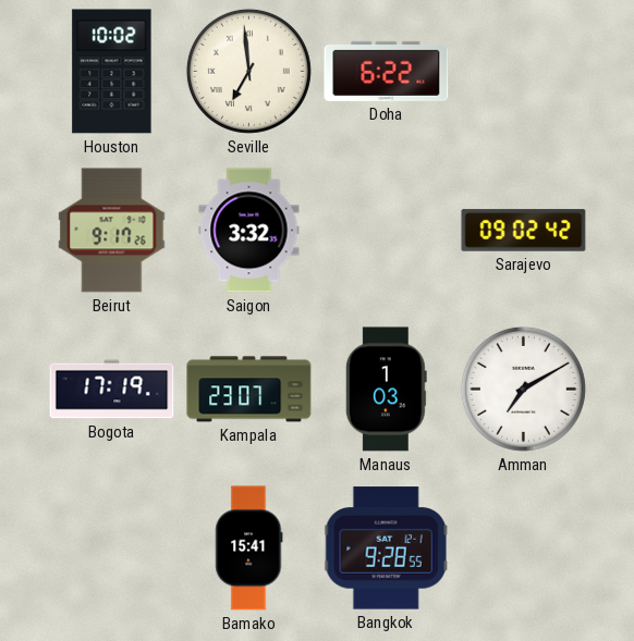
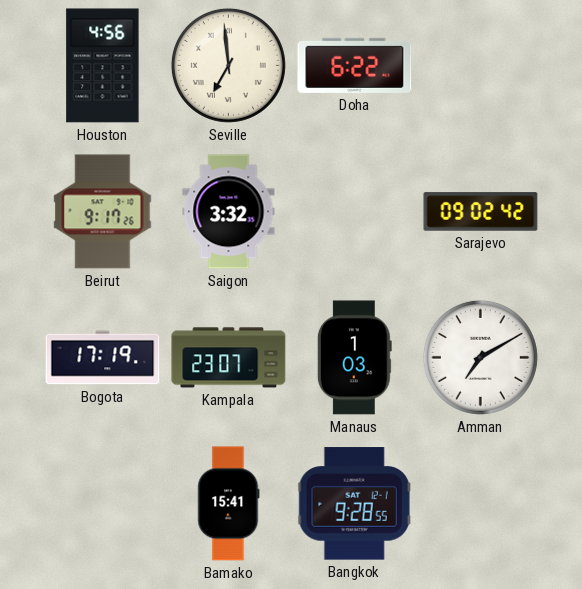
Houston: 10:02 -> 4:56
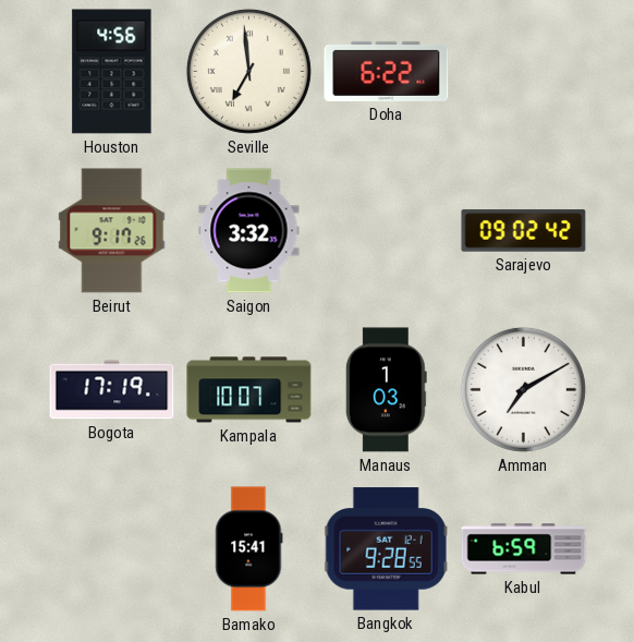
Kampala: 23:07 -> 10:07
Kabul: none -> 6:59
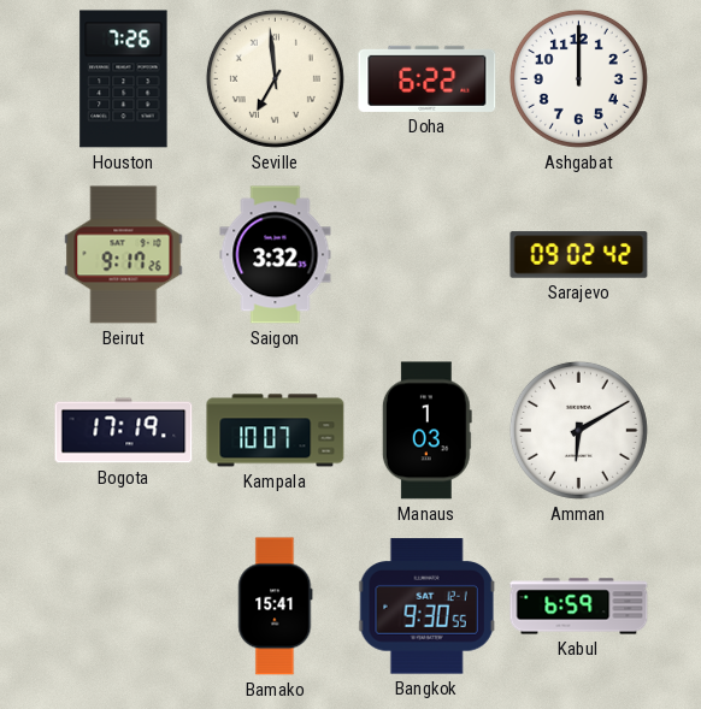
Houston: 4:56 -> 7:26
Ashgabat: none -> 12:00
Amman: 7:10 -> 6:10
Bangkok: 9:28 -> 9:30
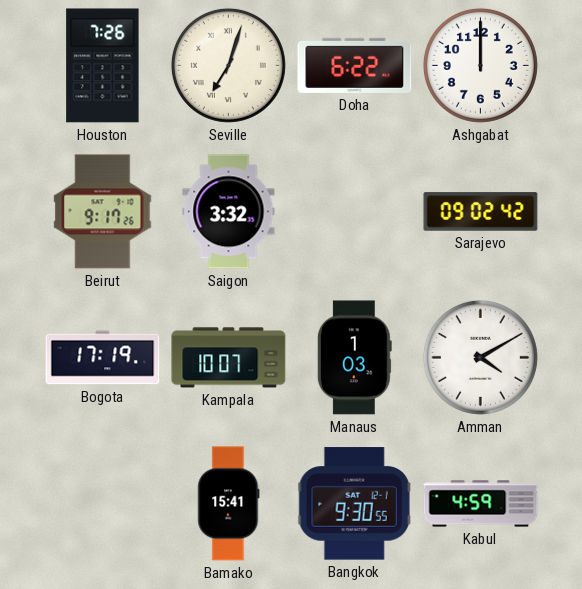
Seville: 6:59 -> 7:03
Amman: 6:10 -> 4:10
Kabul: 6:59 -> 4:59
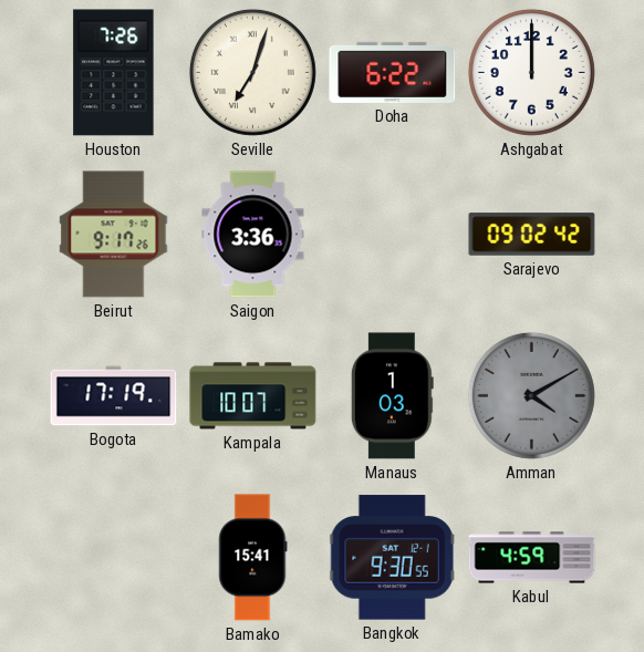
Saigon: 3:32 -> 3:36
Amman dial: white -> grey
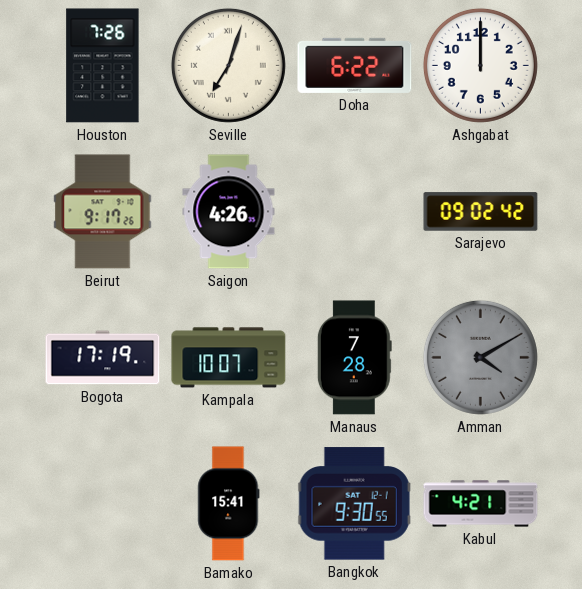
Saigon: 3:36 -> 4:26
Manaus: 1:03 -> 7:28
Kabul: 4:59 -> 4:21
